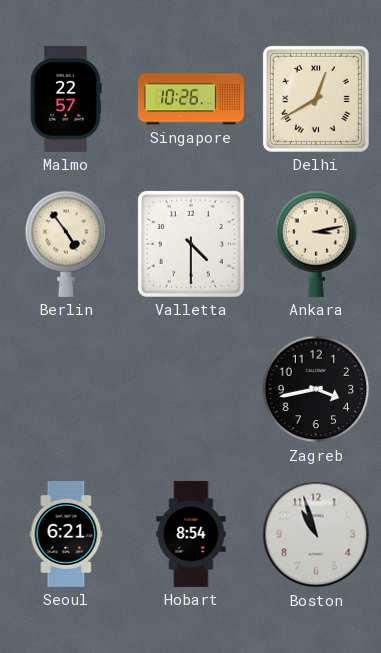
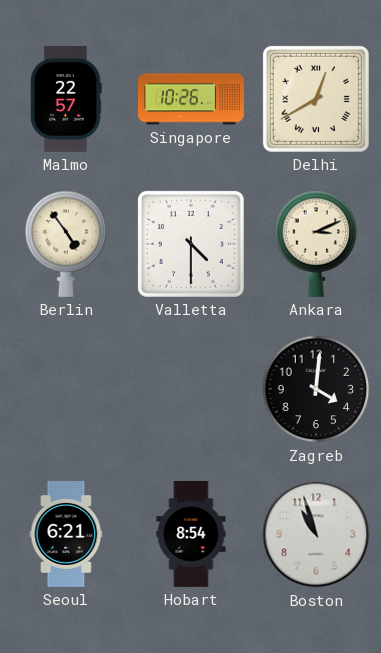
Ankara: 3:13 -> 3:11
Zagreb: 3:43 -> 4:01
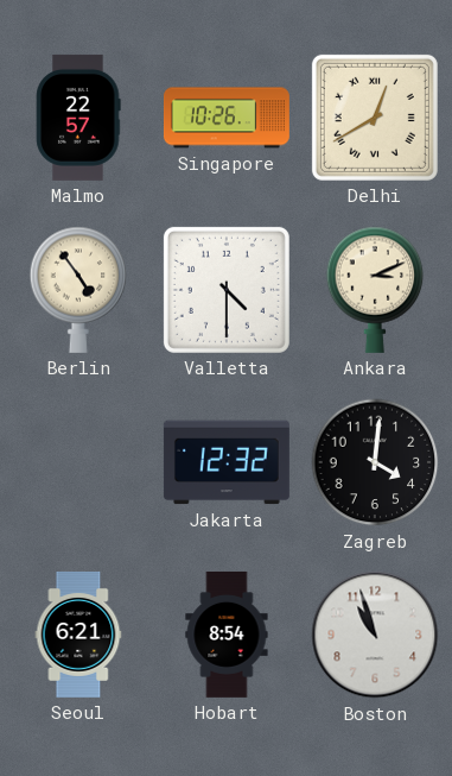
Jakarta: none -> 12:32
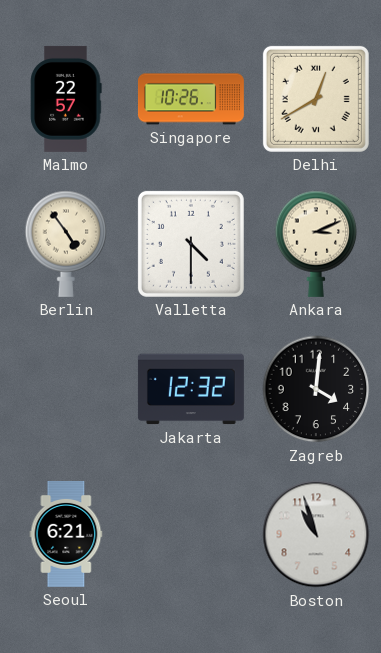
Hobart: 8:54 -> none
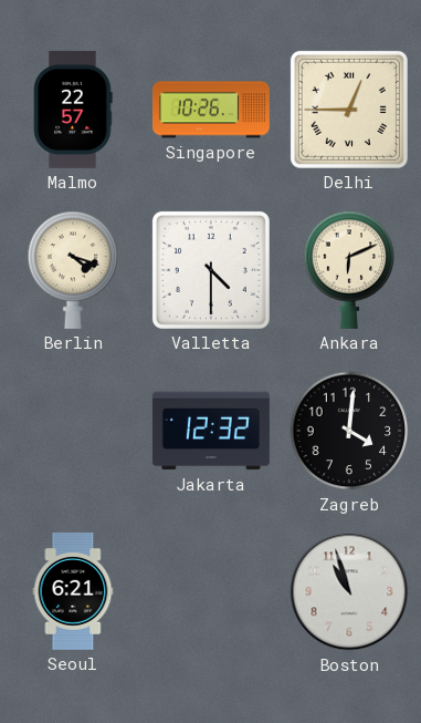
Delhi: 12:40 -> 12:45
Berlin: 4:54 -> 4:18
Ankara: 3:11 -> 6:11
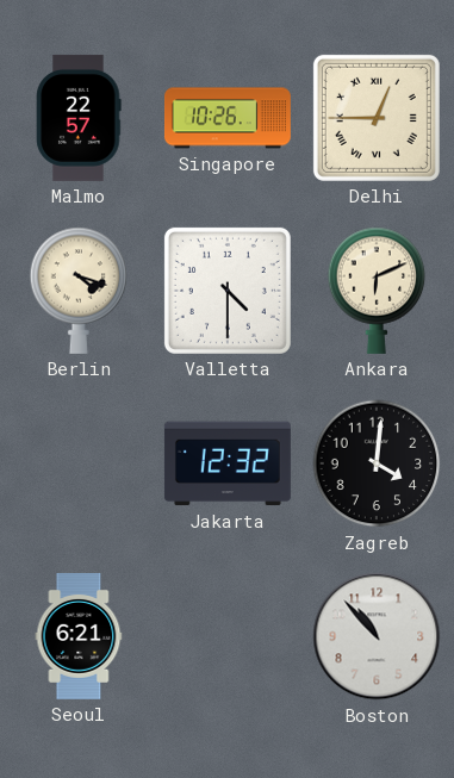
Boston: 10:57 -> 10:53
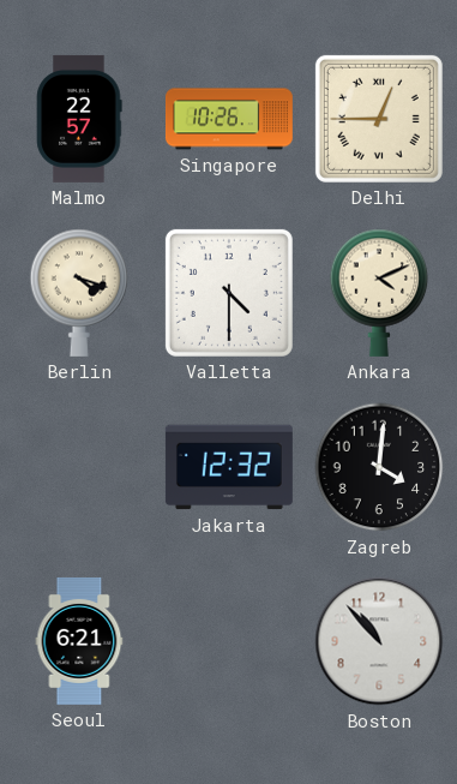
Ankara: 6:11 -> 4:11
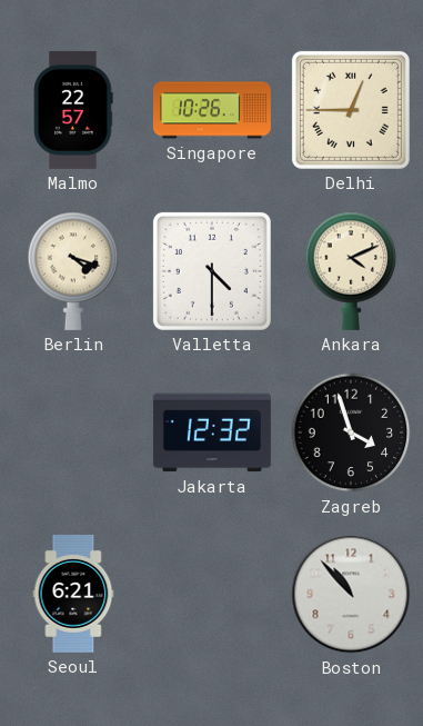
Zagreb: 4:01 -> 3:57
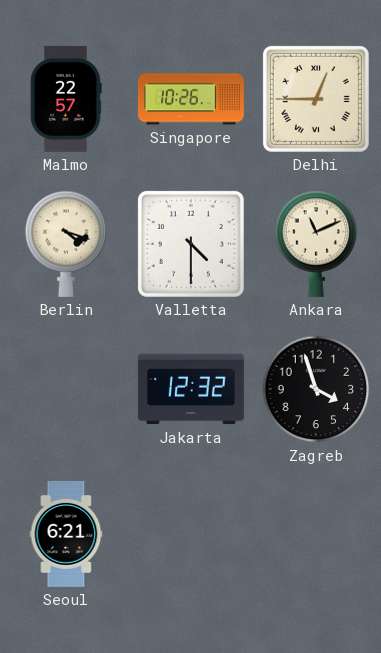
Ankara: 4:11 -> 11:11
Boston: 10:53 -> none
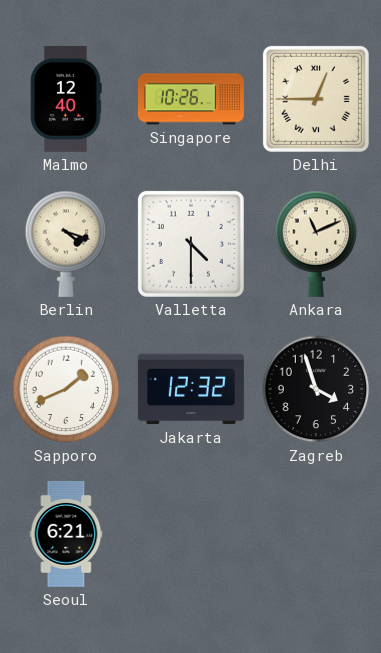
Malmo: 22:57 -> 12:40
Sapporo: none -> 1:41
